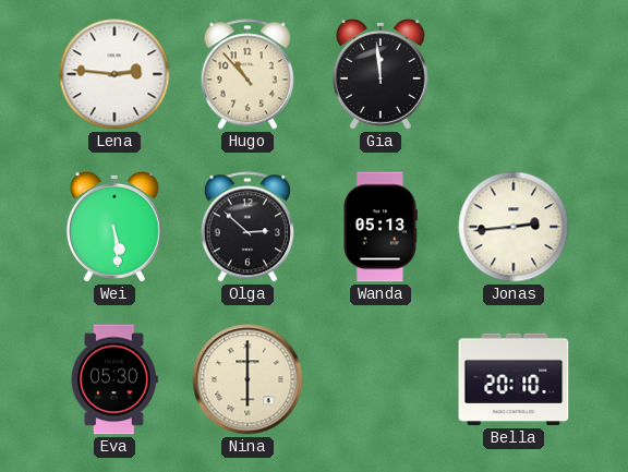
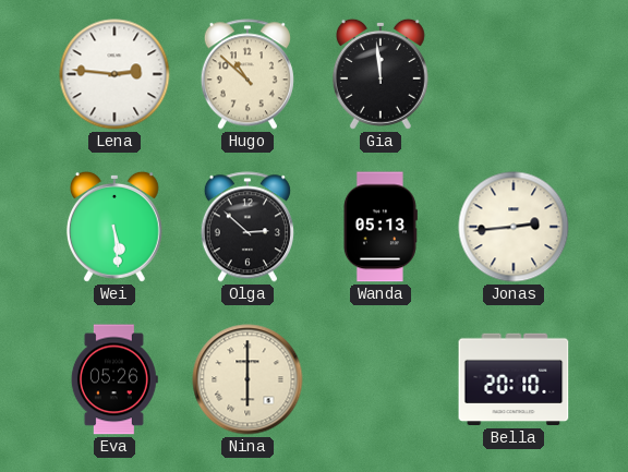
Hugo: 10:53 -> 10:52
Eva: 05:30 -> 05:26
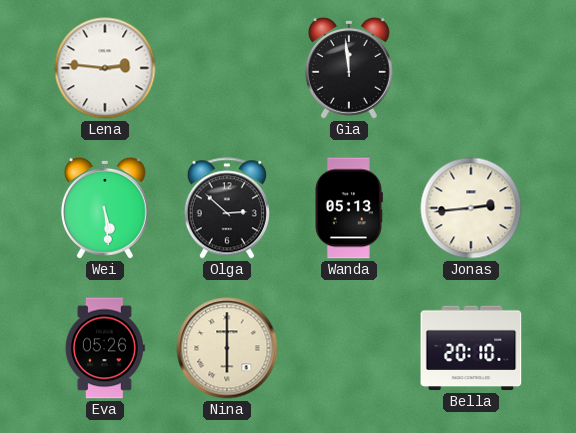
Hugo: 10:52 -> none
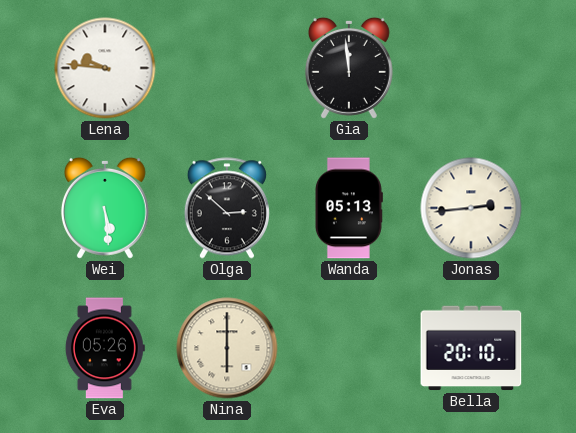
Lena: 2:46 -> 9:46
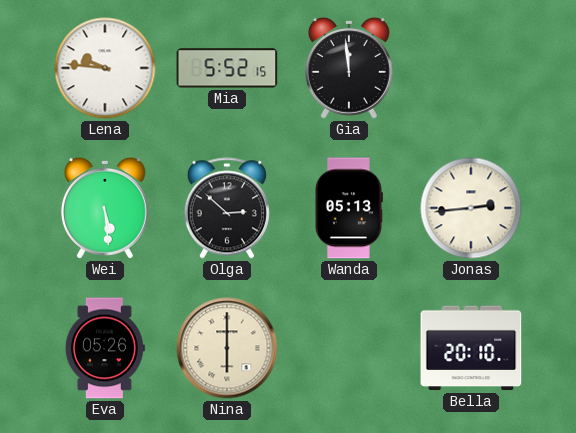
Mia: none -> 5:52
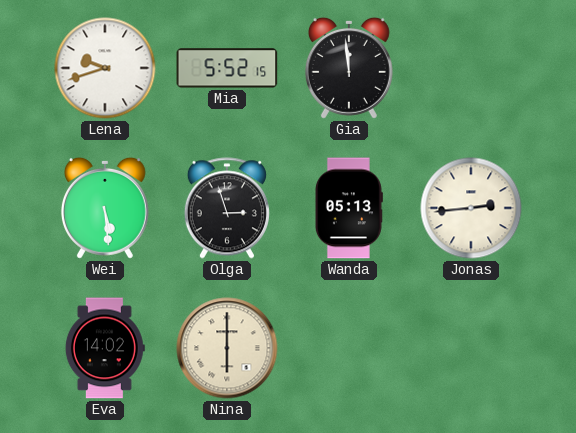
Lena: 9:46 -> 9:42
Olga: 2:52 -> 2:57
Eva: 05:26 -> 14:02
Bella: 20:10 -> none
